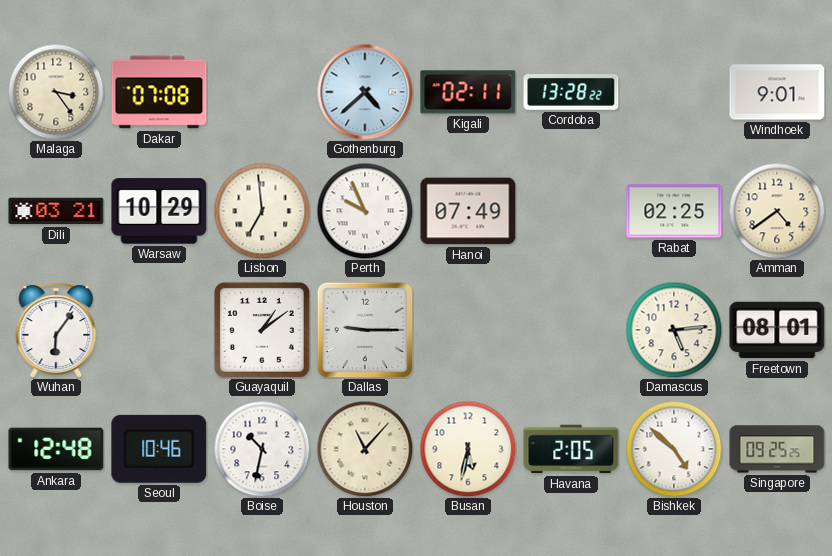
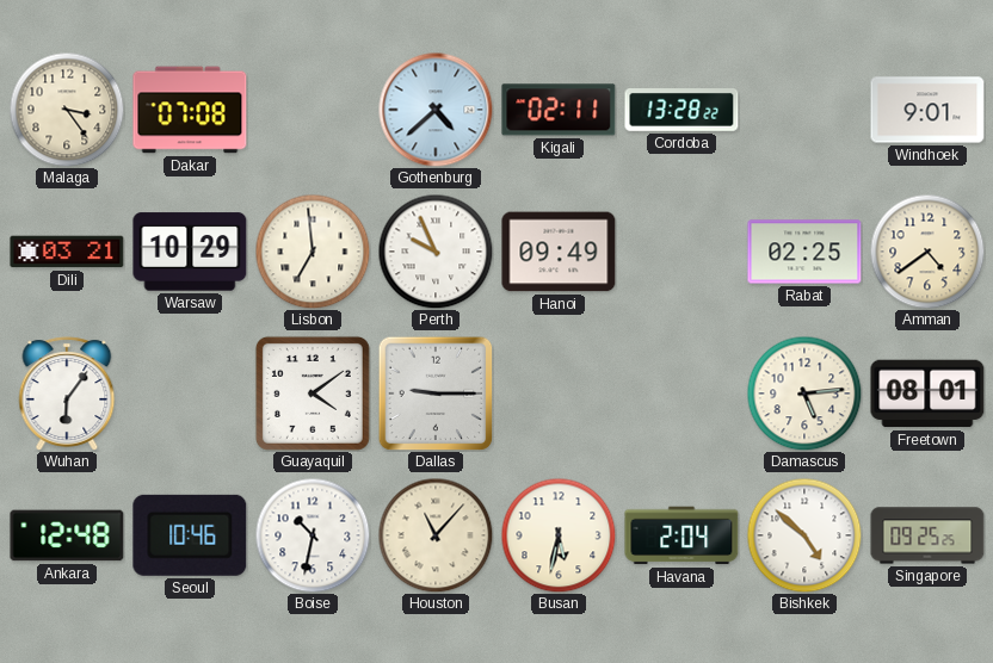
Hanoi: 07:49 -> 09:49
Guayaquil: 1:09 -> 4:09
Havana: 2:05 -> 2:04
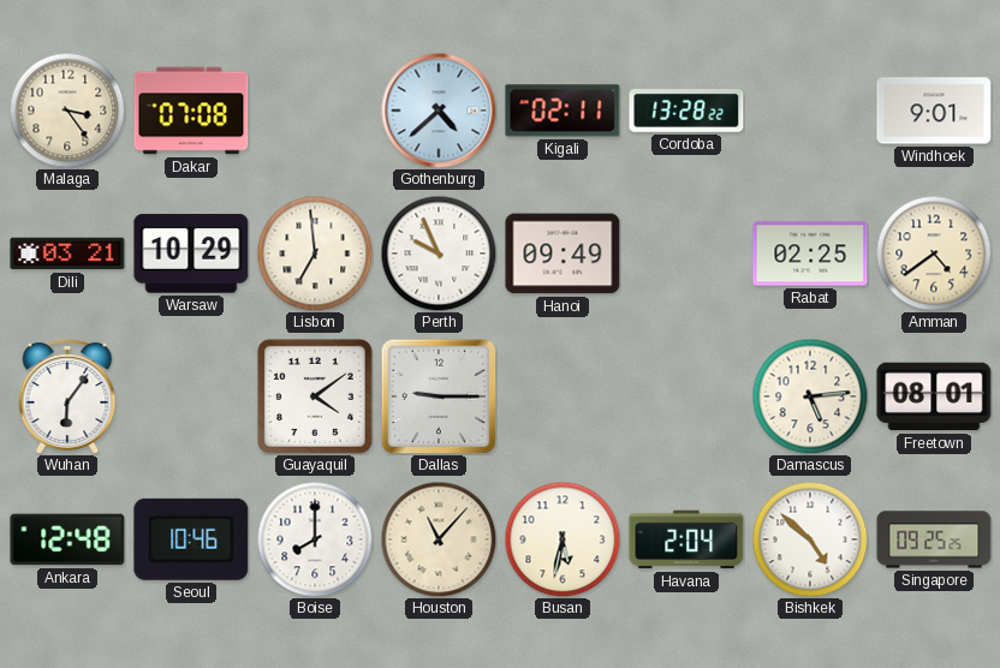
Boise: 10:32 -> 8:00
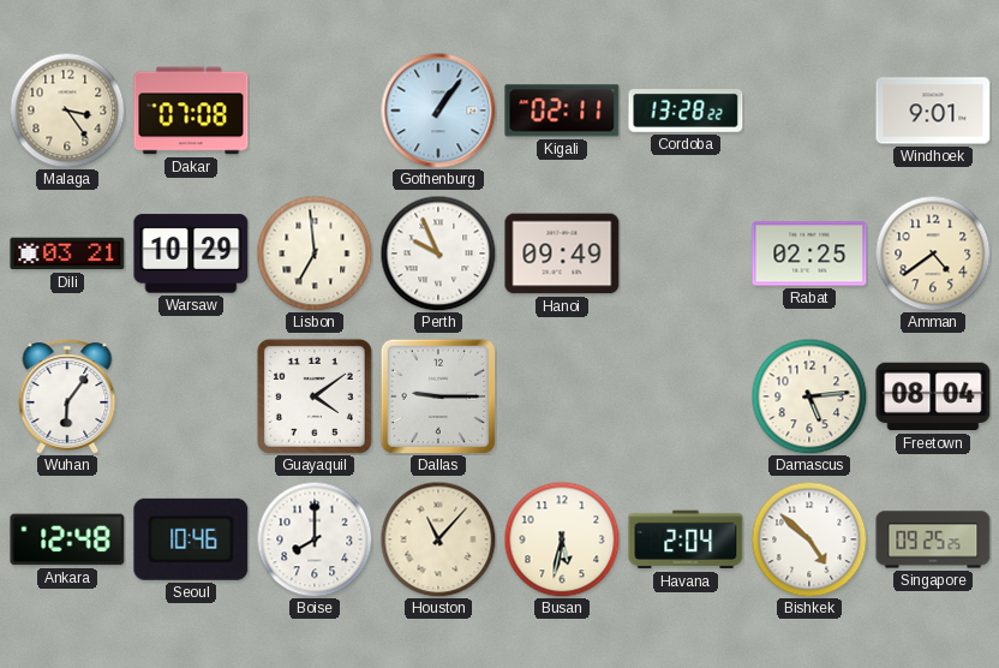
Gothenburg: 4:38 -> 1:06
Freetown: 08:01 -> 08:04
